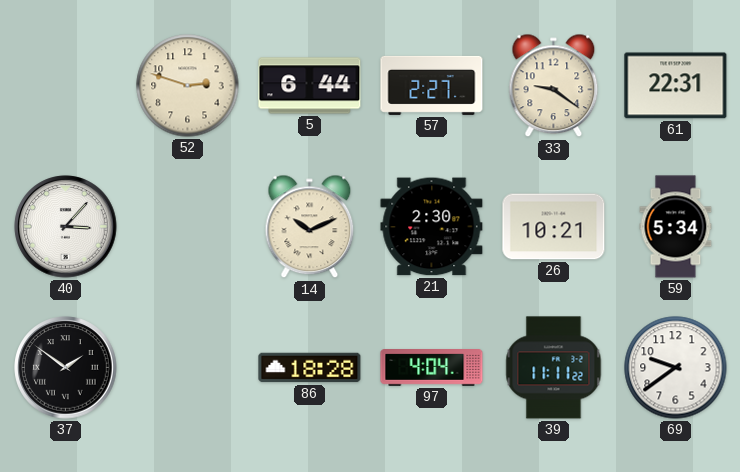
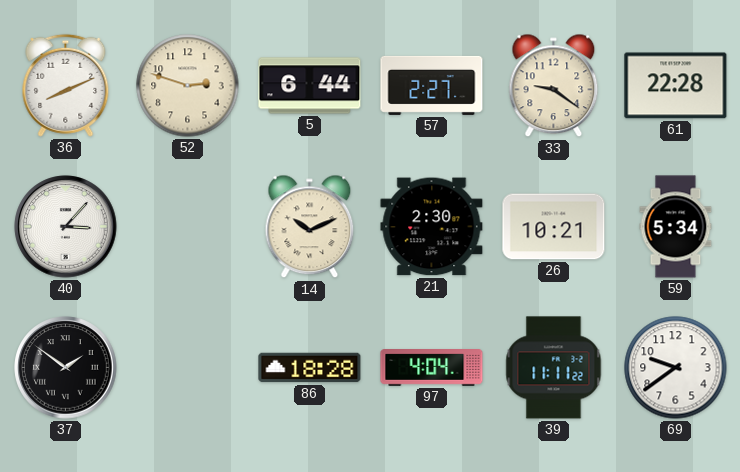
36: none -> 8:11
61: 22:31 -> 22:28
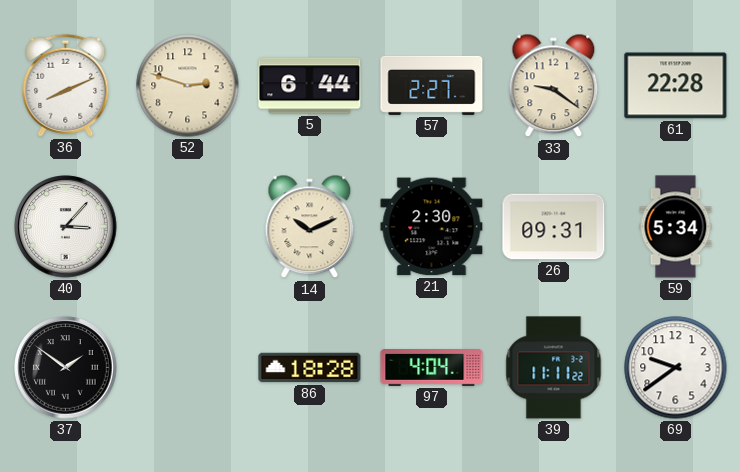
26: 10:21 -> 09:31
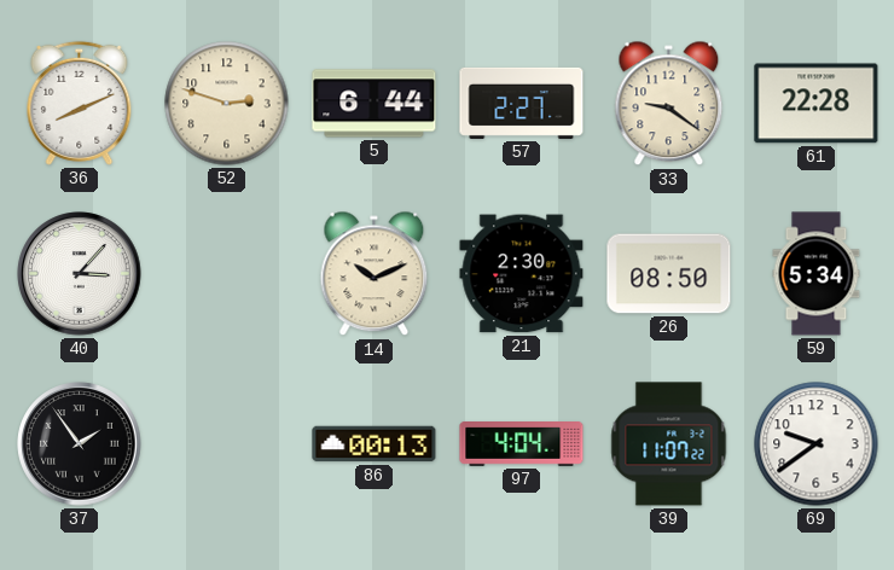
26: 09:31 -> 08:50
37: 1:51 -> 1:54
86: 18:28 -> 00:13
39: 11:11 -> 11:07
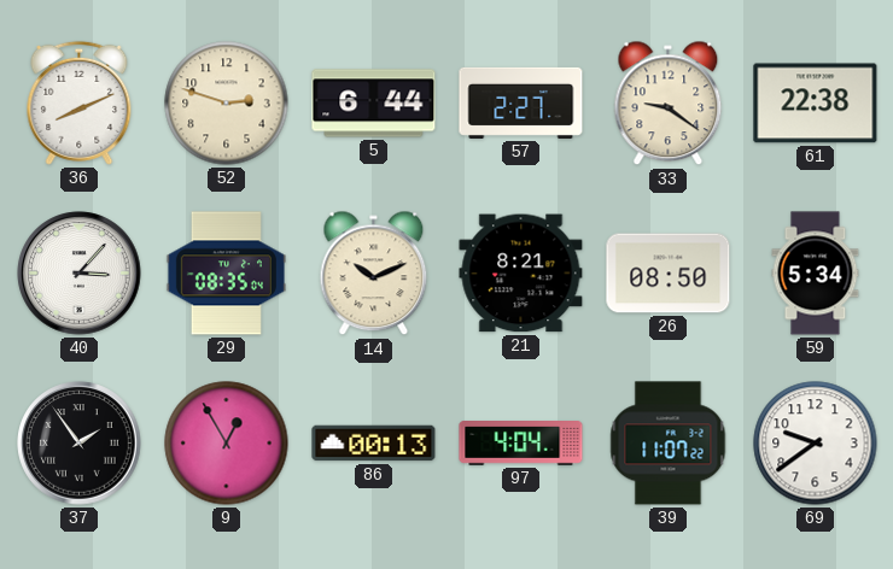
61: 22:28 -> 22:38
29: none -> 08:35
21: 2:30 -> 8:21
9: none -> 12:55
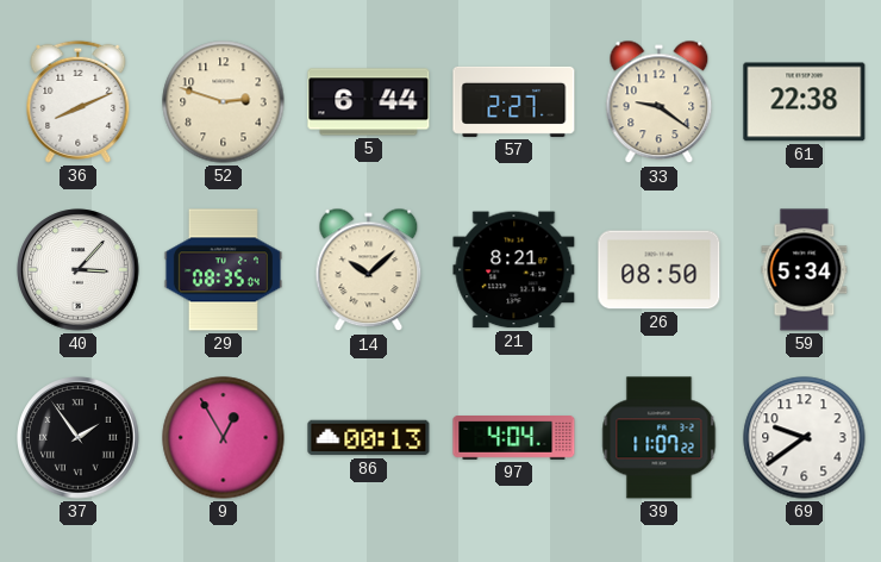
14: 10:11 -> 10:08
